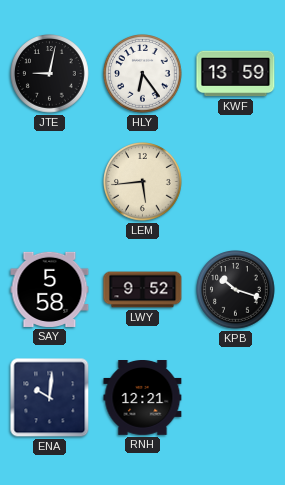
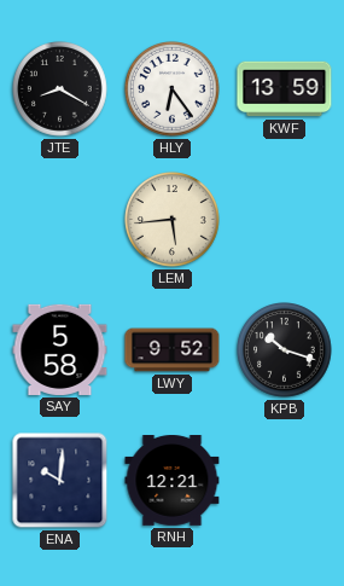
JTE: 9:02 -> 8:20
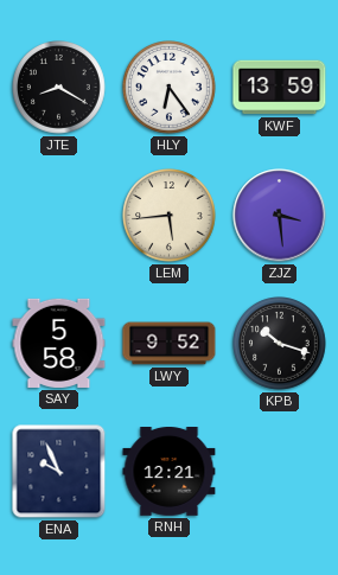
ZJZ: none -> 3:29
ENA: 10:01 -> 9:56
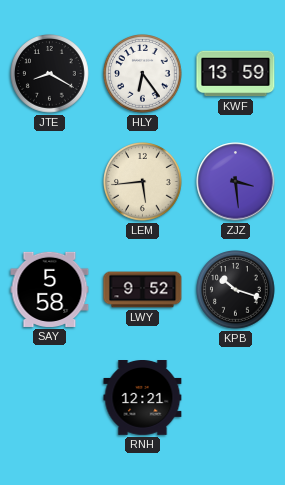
ENA: 9:56 -> none
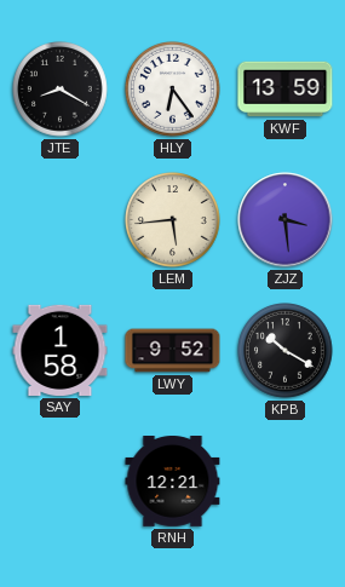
SAY: 5:58 -> 1:58
KPB: 10:18 -> 10:20
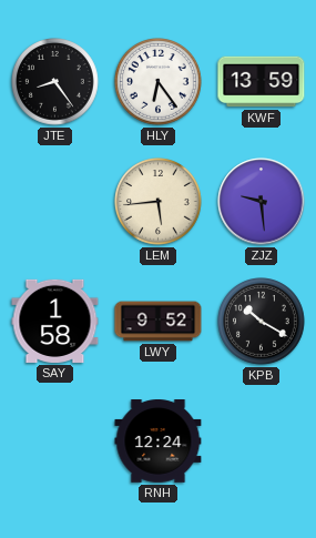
JTE: 8:20 -> 8:24
ZJZ: 3:29 -> 9:29
RNH: 12:21 -> 12:24
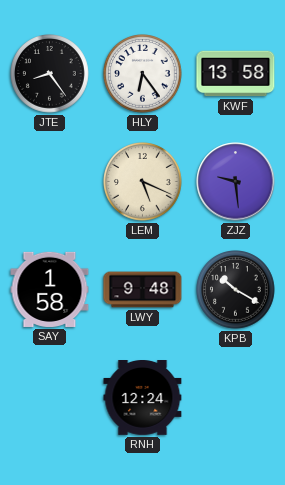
KWF: 13:59 -> 13:58
LEM: 5:44 -> 5:19
LWY: 9:52 -> 9:48
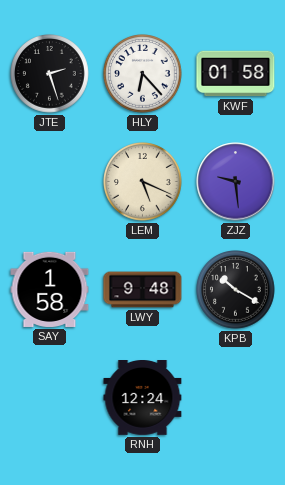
JTE: 8:24 -> 2:27
HLY: 6:24 -> 6:23
KWF: 13:58 -> 01:58
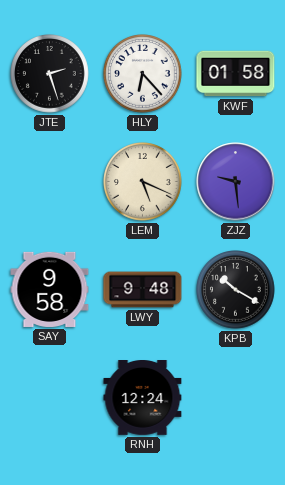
SAY: 1:58 -> 9:58
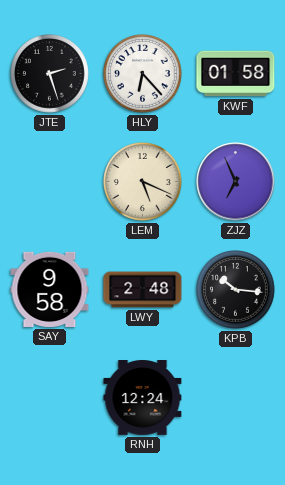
ZJZ: 9:29 -> 6:56
LWY: 9:48 -> 2:48
KPB: 10:20 -> 10:16
